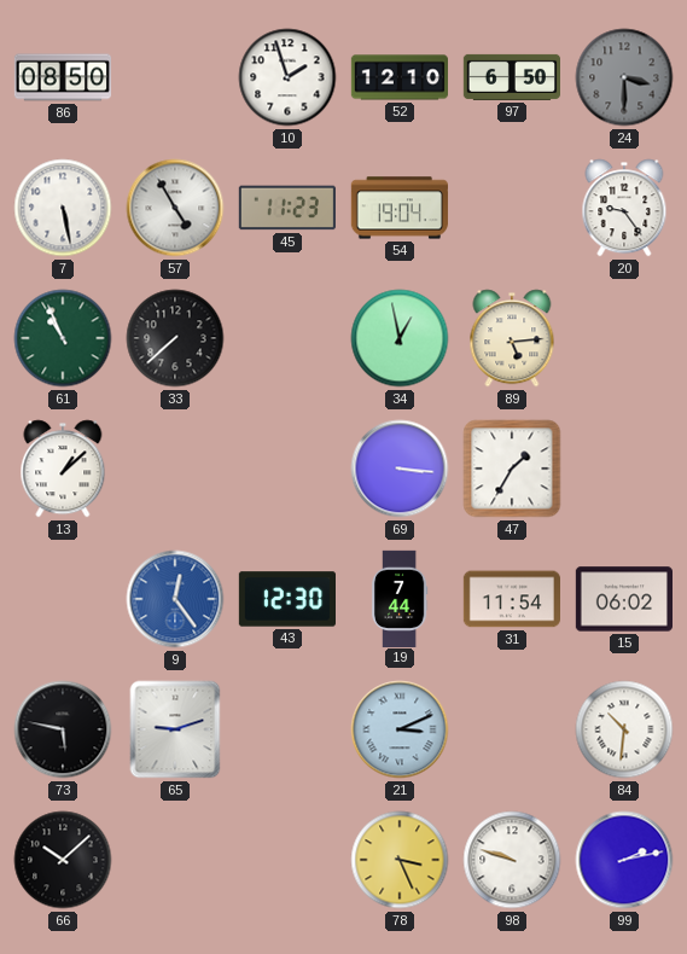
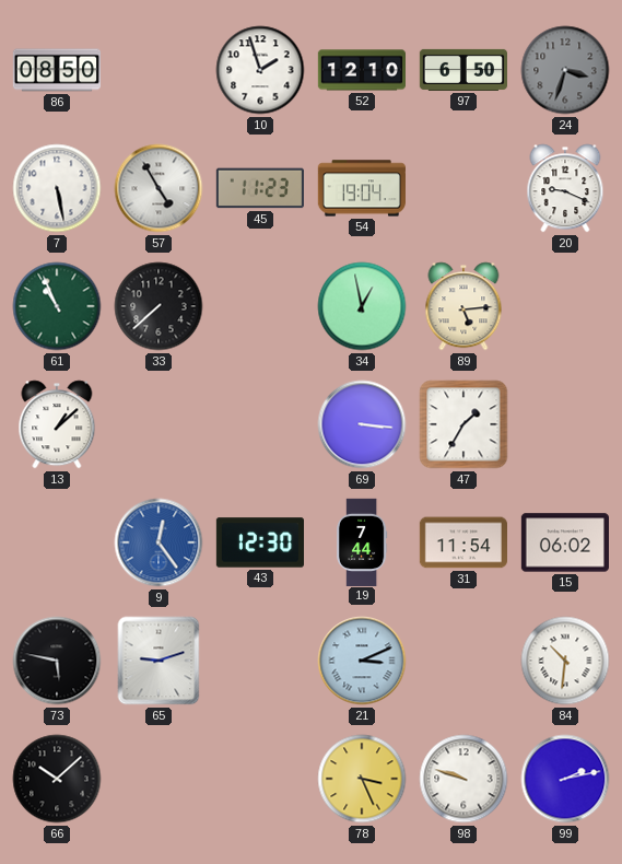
24: 3:30 -> 3:33
20: 9:24 -> 9:19
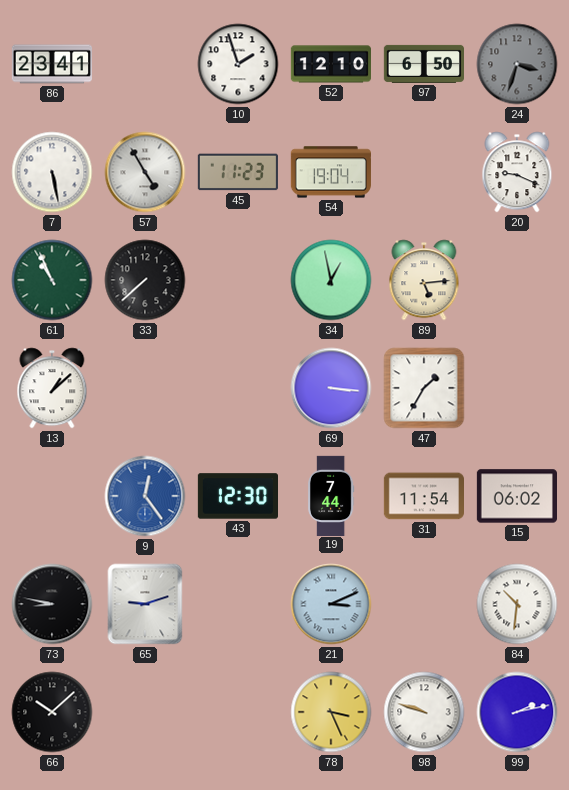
86: 08:50 -> 23:41
73: 5:47 -> 8:47
